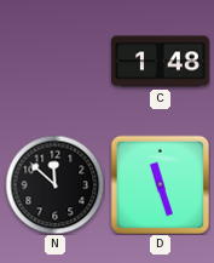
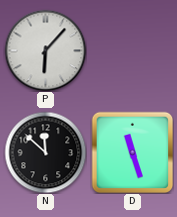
P: none -> 6:07
C: 1:48 -> none
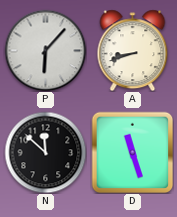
A: none -> 8:42
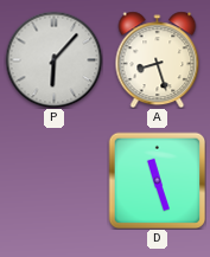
A: 8:42 -> 8:27
N: 11:52 -> none
